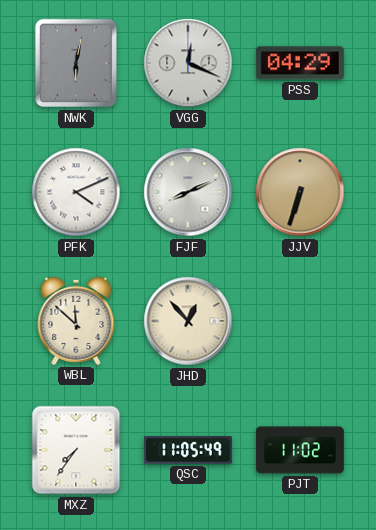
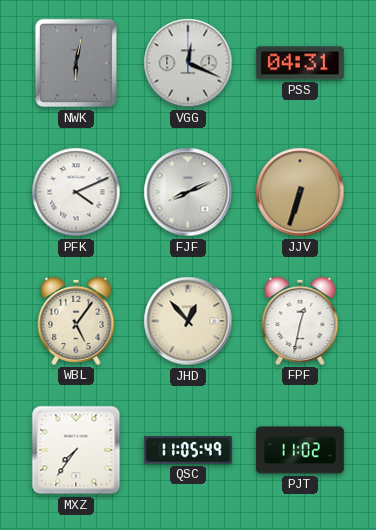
PSS: 04:29 -> 04:31
WBL: 11:52 -> 5:06
FPF: none -> 12:32
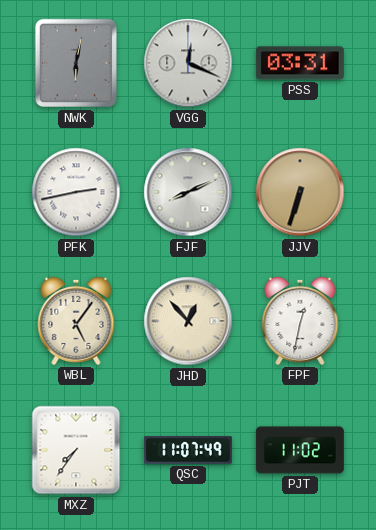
PSS: 04:31 -> 03:31
PFK: 4:11 -> 2:43
QSC: 11:05 -> 11:07
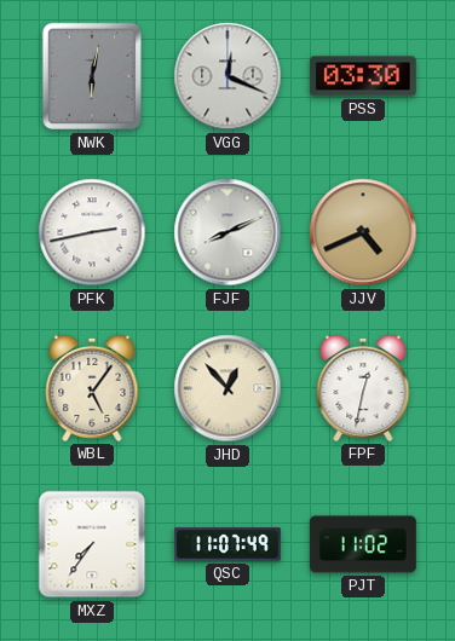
PSS: 03:31 -> 03:30
JJV: 6:33 -> 4:41
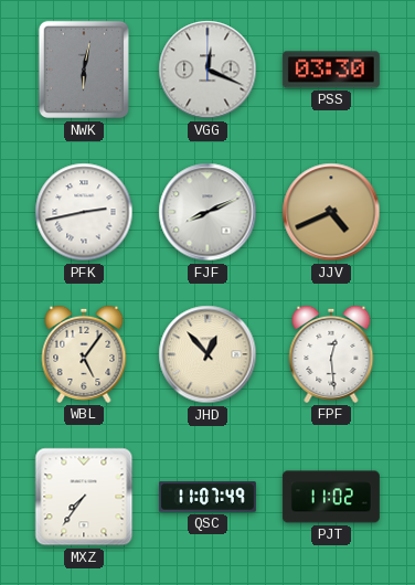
FPF: 12:32 -> 12:29
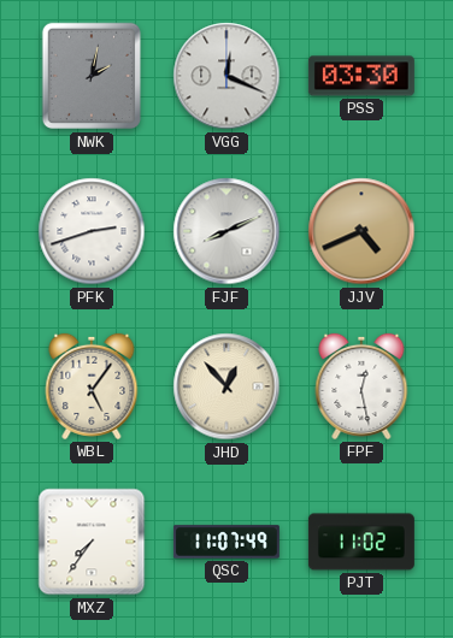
NWK: 6:02 -> 2:02
PFK: 2:43 -> 2:42
FPF: 12:29 -> 12:28
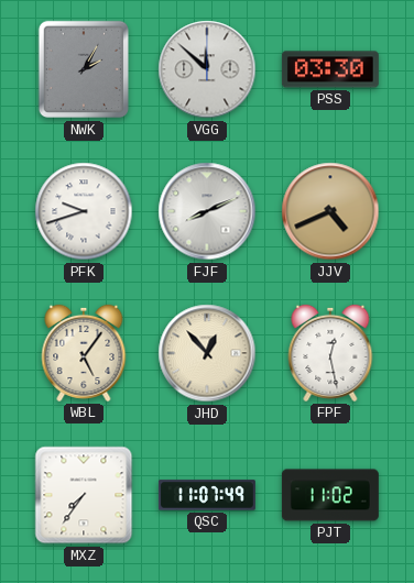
NWK: 2:02 -> 2:05
VGG: 12:19 -> 11:52
PFK: 2:42 -> 9:42
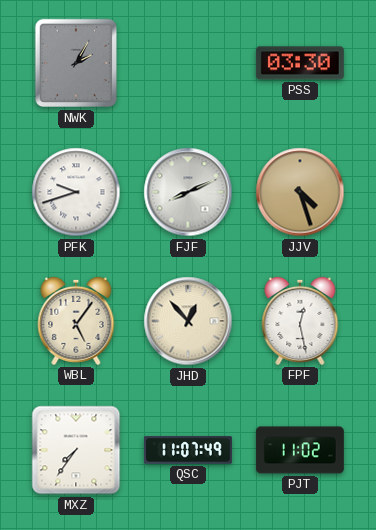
VGG: 11:52 -> none
JJV: 4:41 -> 4:27
